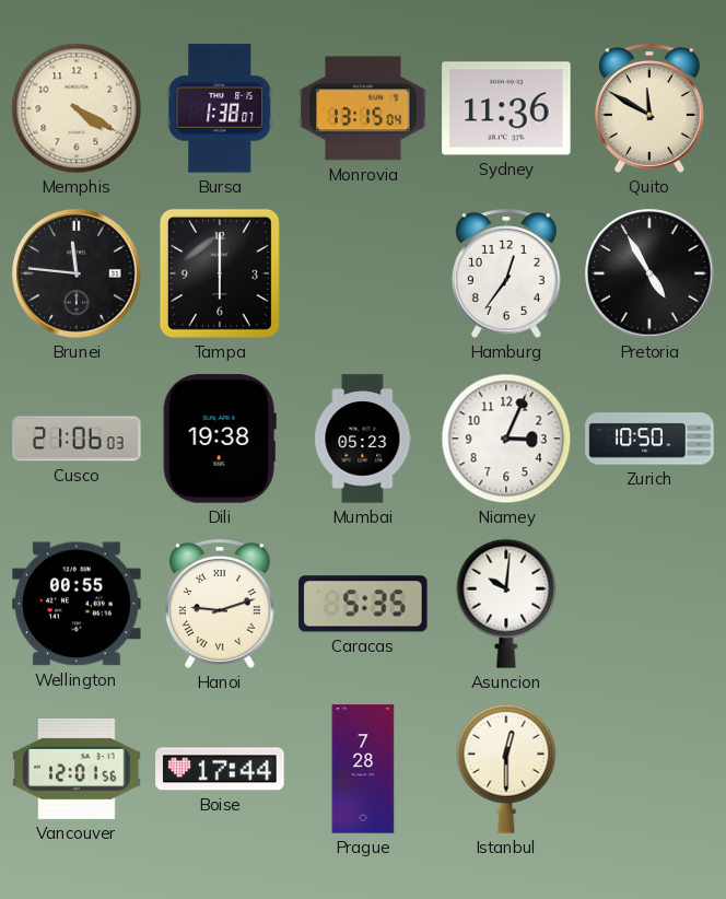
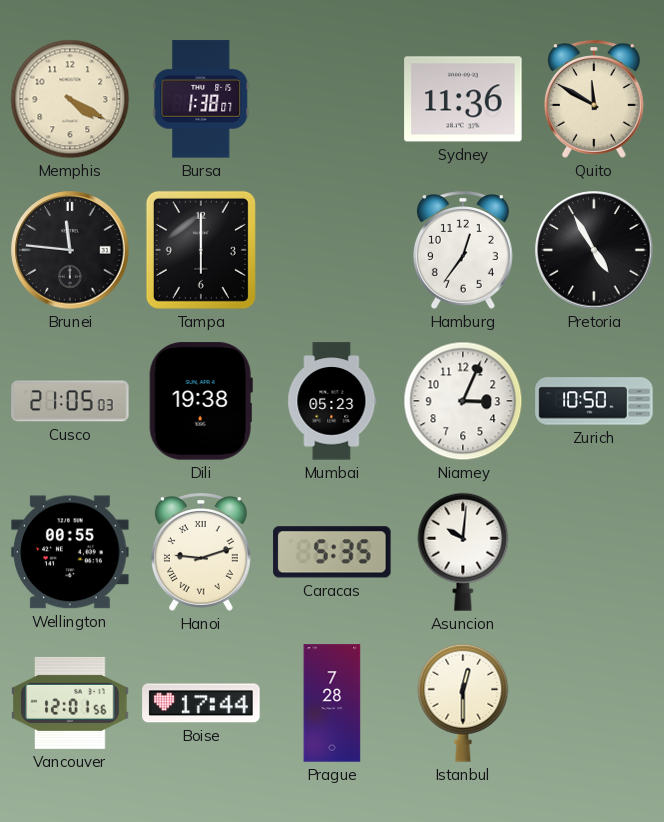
Monrovia: 13:15 -> none
Cusco: 21:06 -> 21:05
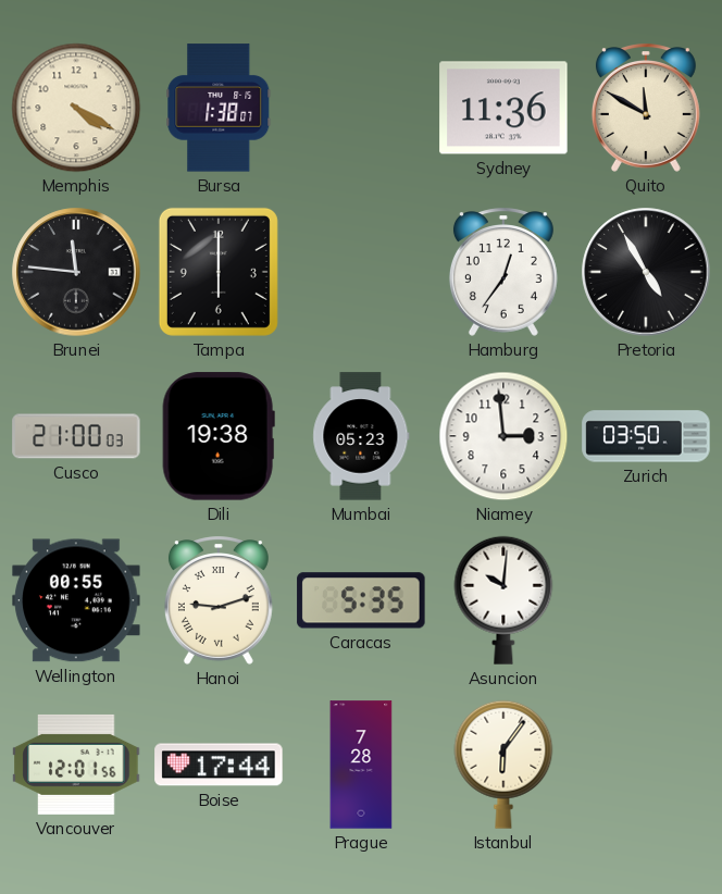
Cusco: 21:05 -> 21:00
Niamey: 3:04 -> 2:59
Zurich: 10:50 -> 03:50
Istanbul: 12:30 -> 6:06
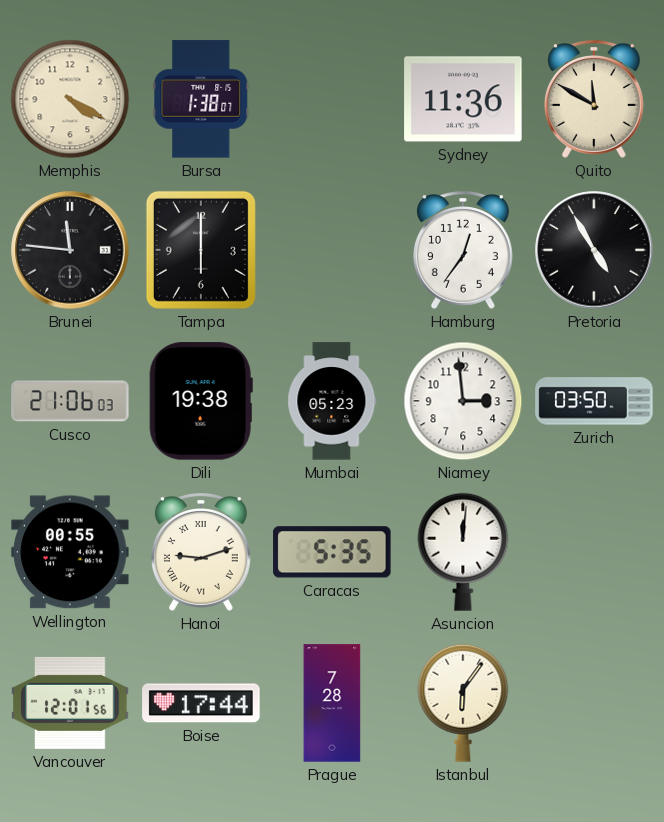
Cusco: 21:00 -> 21:06
Asuncion: 10:01 -> 12:01
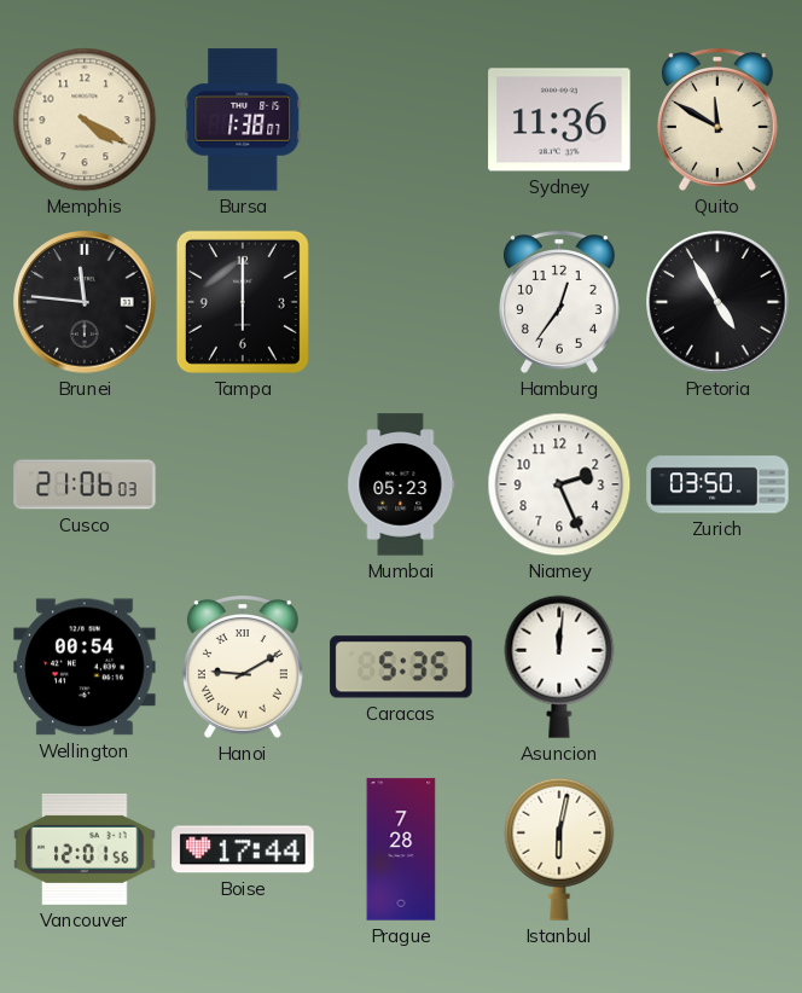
Dili: 19:38 -> none
Niamey: 2:59 -> 2:26
Wellington: 00:55 -> 00:54
Hanoi: 9:12 -> 9:10
Istanbul: 6:06 -> 6:02
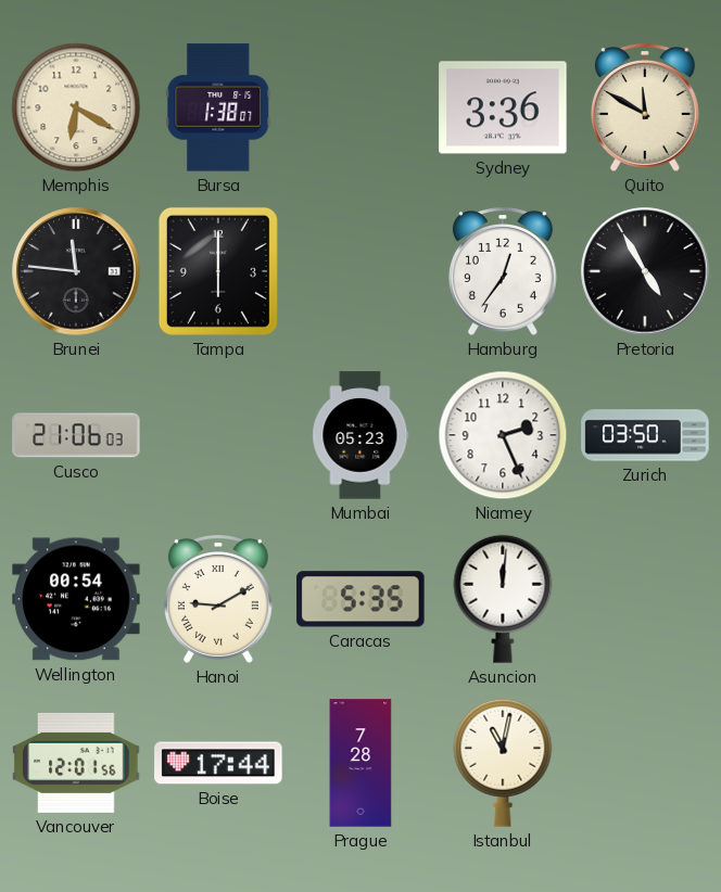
Memphis: 4:20 -> 6:20
Sydney: 11:36 -> 3:36
Istanbul: 6:02 -> 11:02
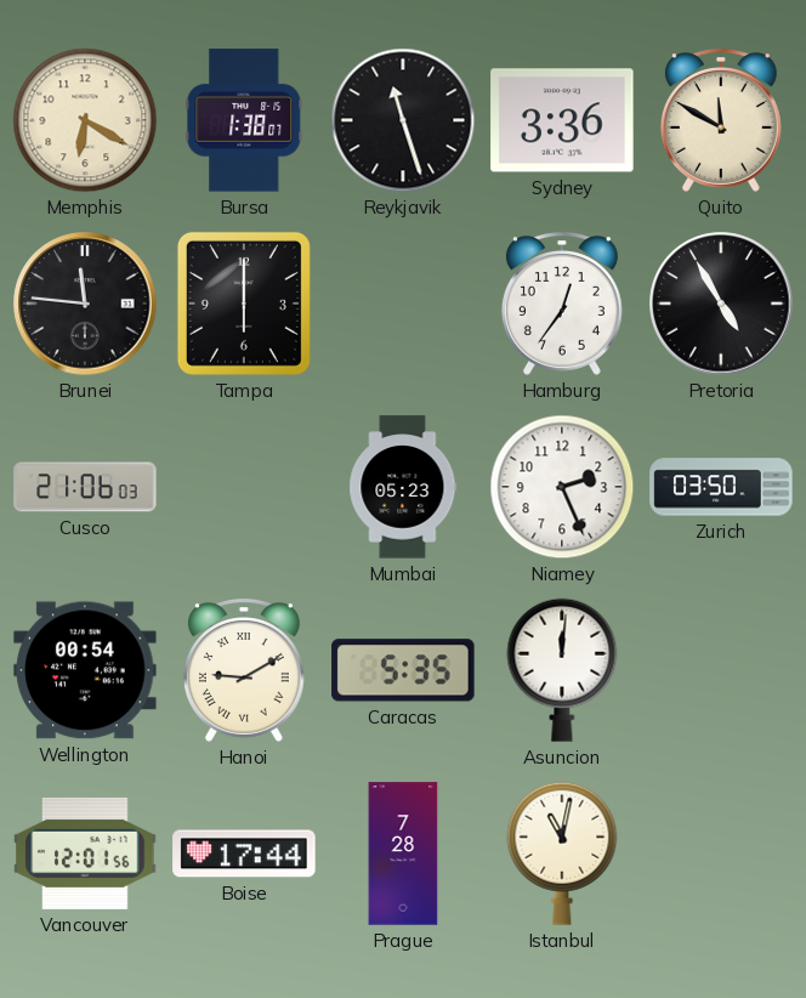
Reykjavik: none -> 11:27
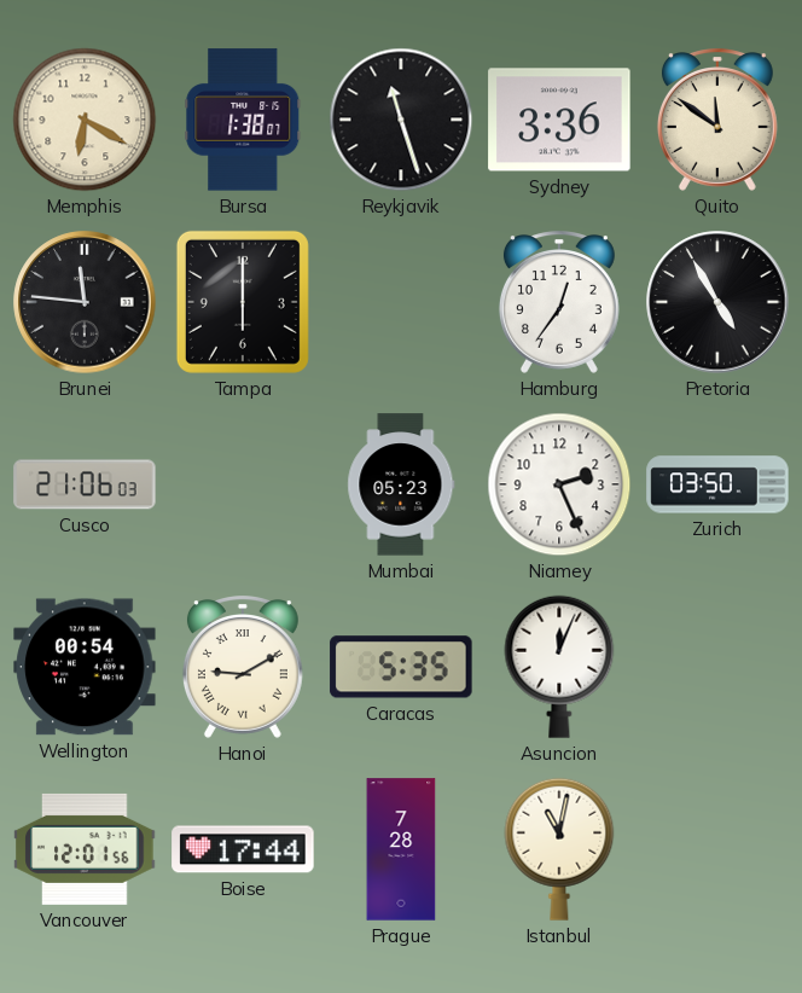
Quito: 11:50 -> 11:51
Asuncion: 12:01 -> 12:04
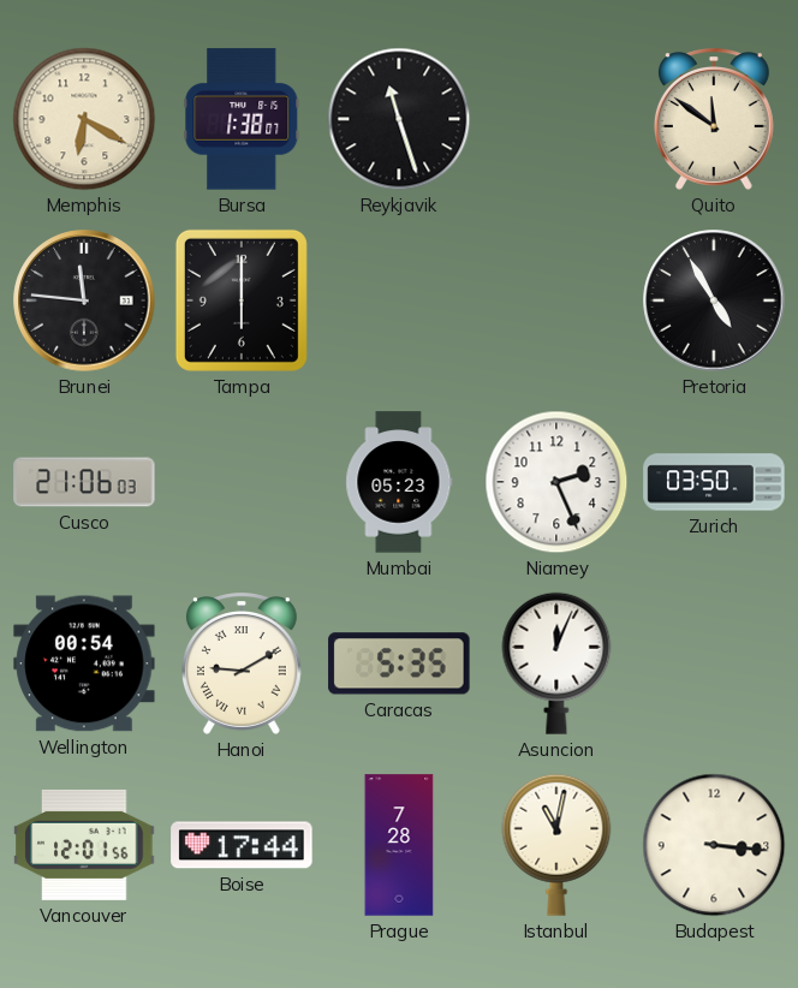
Sydney: 3:36 -> none
Hamburg: 12:36 -> none
Budapest: none -> 3:16
